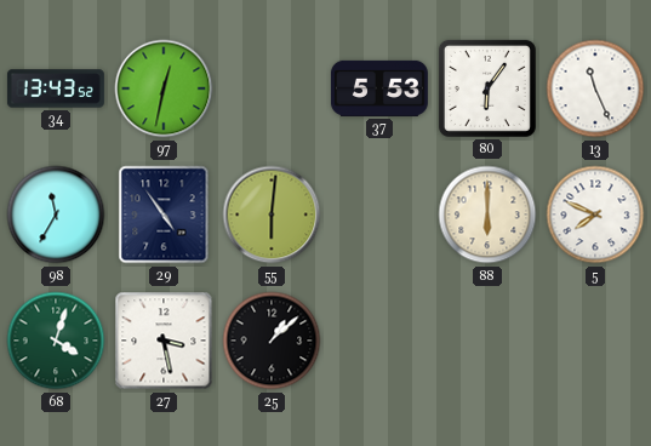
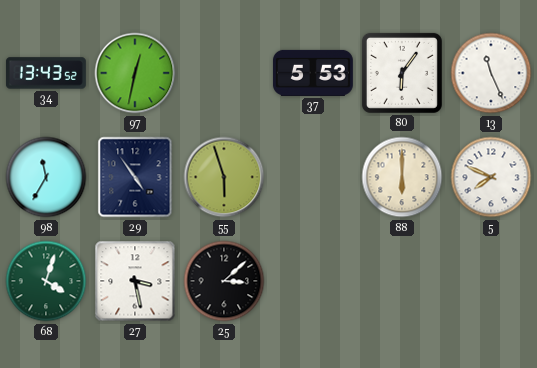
55: 6:01 -> 5:57
25: 1:08 -> 3:08
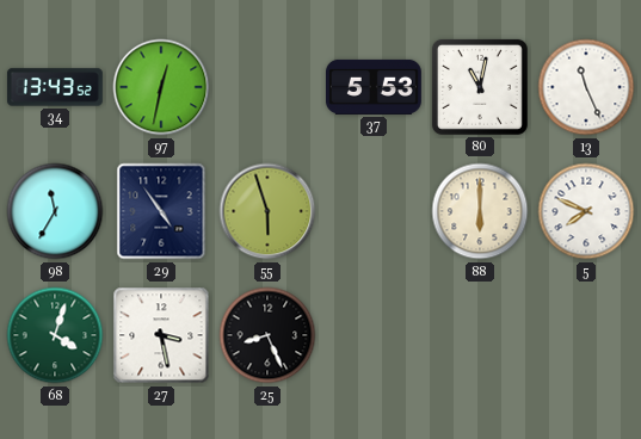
80: 6:06 -> 11:02
25: 3:08 -> 8:26
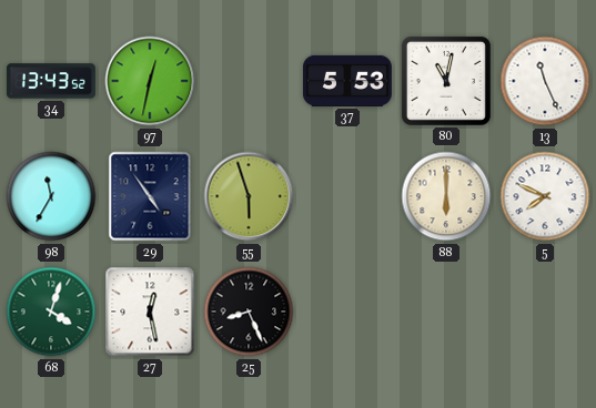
27: 3:28 -> 12:28
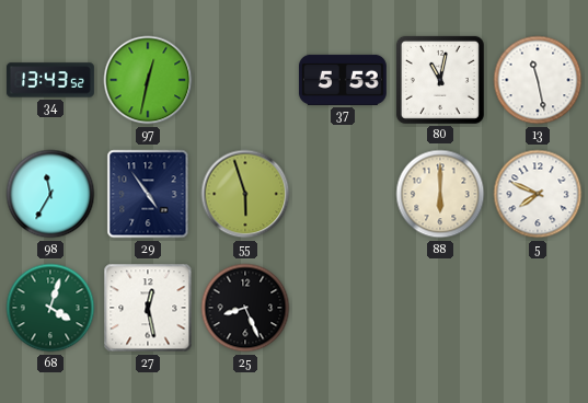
13: 11:26 -> 11:28
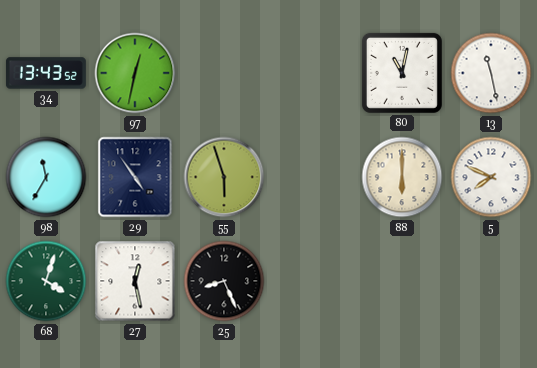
37: 5:53 -> none
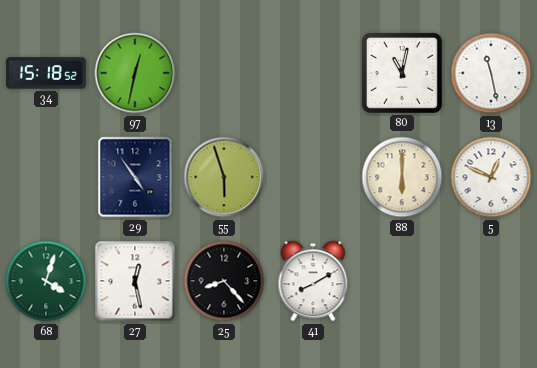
34: 13:43 -> 15:18
98: 11:35 -> none
5: 7:49 -> 12:49
25: 8:26 -> 8:23
41: none -> 8:10
